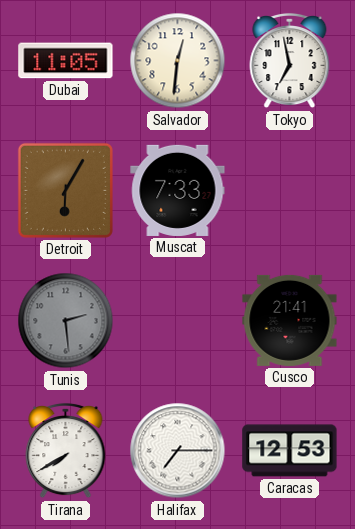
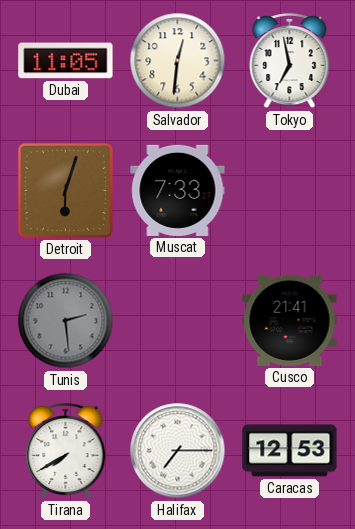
Detroit: 6:05 -> 6:03
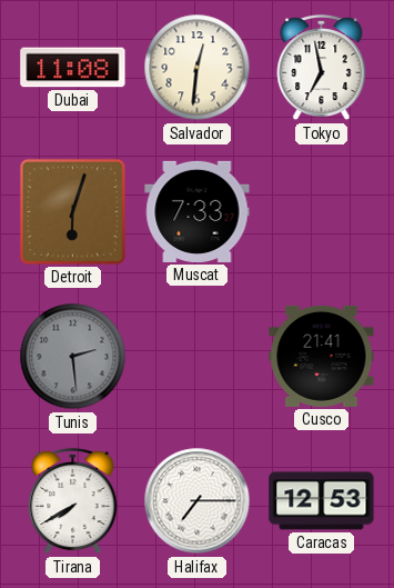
Dubai: 11:05 -> 11:08
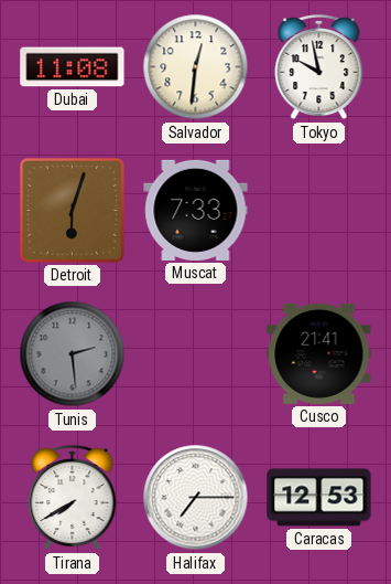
Tokyo: 6:58 -> 9:58
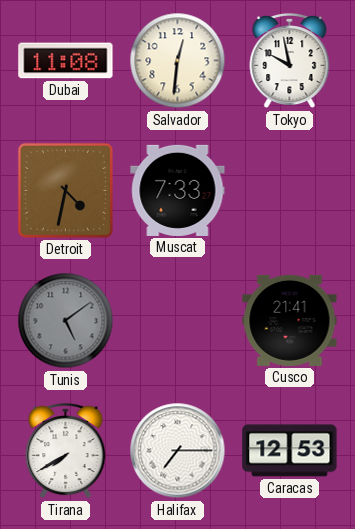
Detroit: 6:03 -> 4:32
Tunis: 2:29 -> 5:09
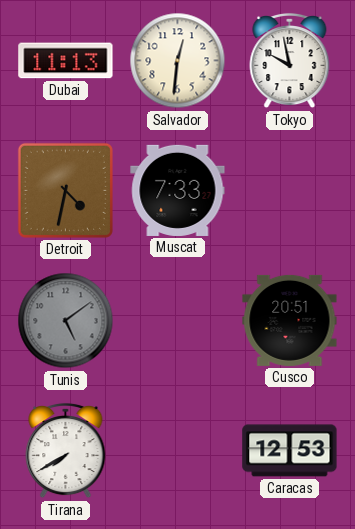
Dubai: 11:08 -> 11:13
Cusco: 21:41 -> 20:51
Halifax: 7:15 -> none
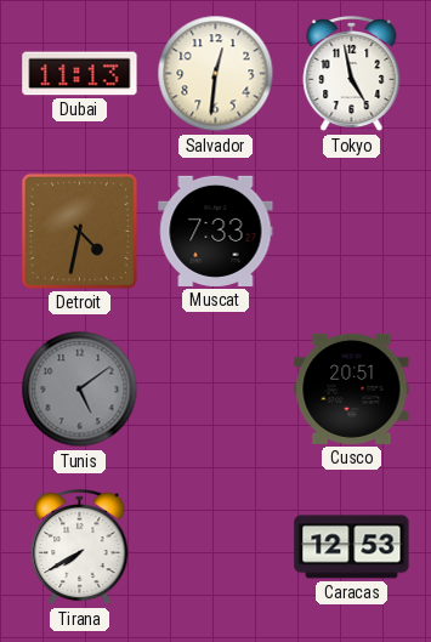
Tokyo: 9:58 -> 4:58
